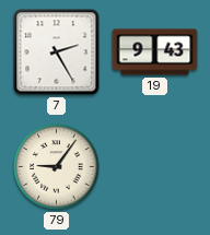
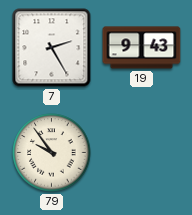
79: 9:06 -> 9:54
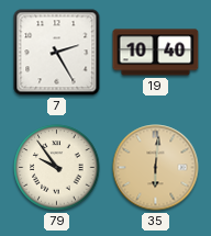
19: 9:43 -> 10:40
35: none -> 6:01
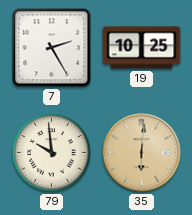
19: 10:40 -> 10:25
79: 9:54 -> 9:59
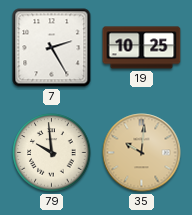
35: 6:01 -> 10:01
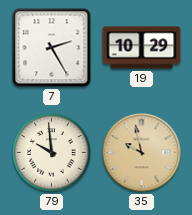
19: 10:25 -> 10:29
35: 10:01 -> 9:58
